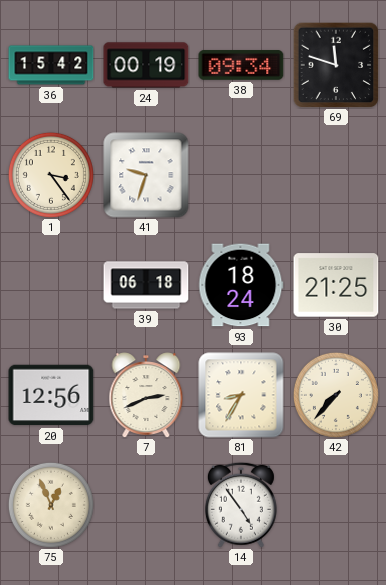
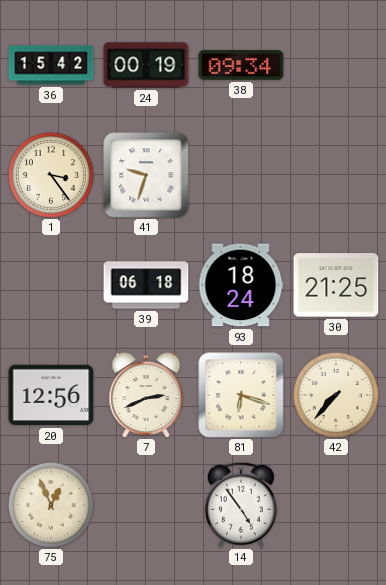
69: 11:48 -> none
81: 8:35 -> 6:18
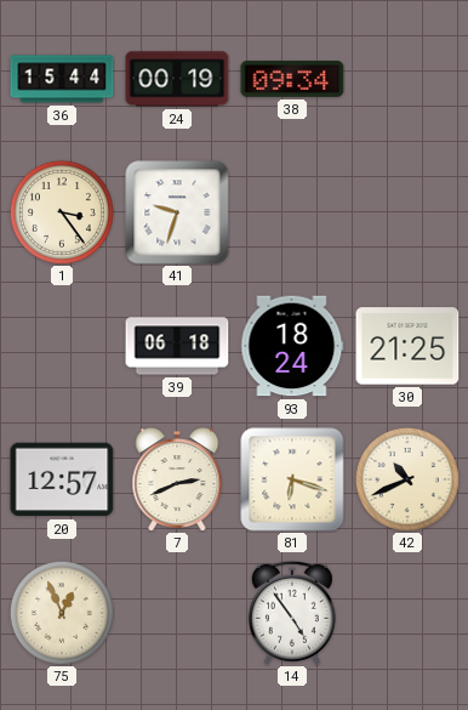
36: 15:42 -> 15:44
20: 12:56 -> 12:57
42: 7:37 -> 10:41
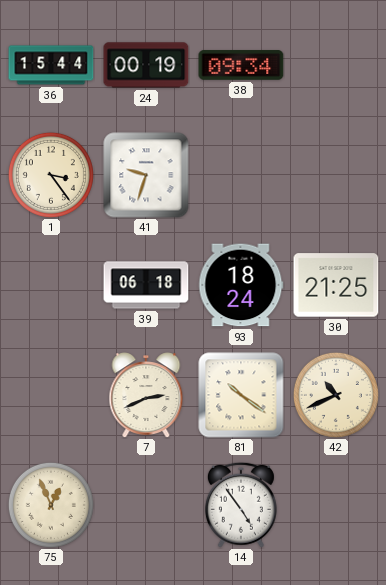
20: 12:57 -> none
81: 6:18 -> 10:21
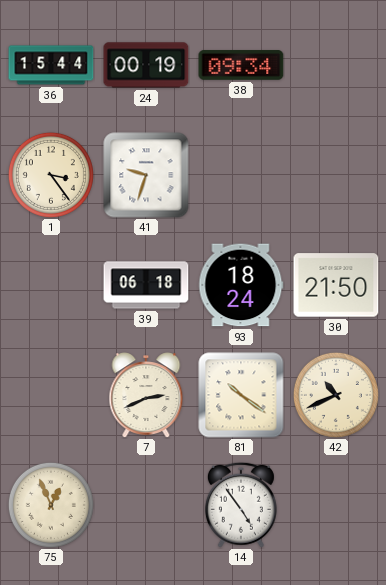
30: 21:25 -> 21:50
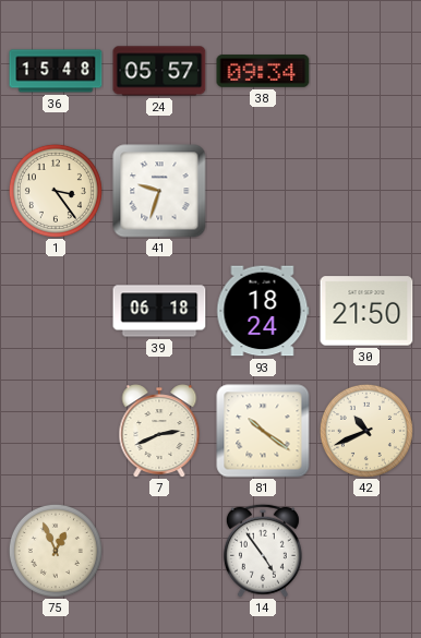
36: 15:44 -> 15:48
24: 00:19 -> 05:57
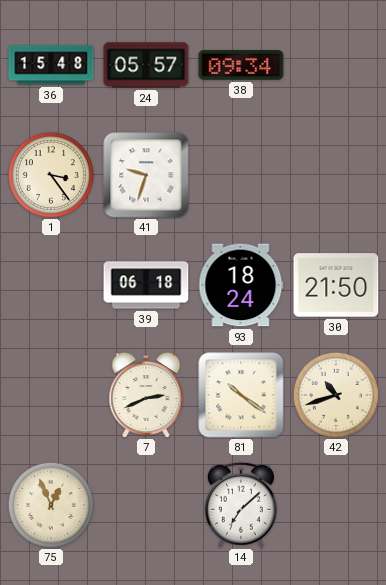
42: 10:41 -> 10:42
14: 4:54 -> 7:08
